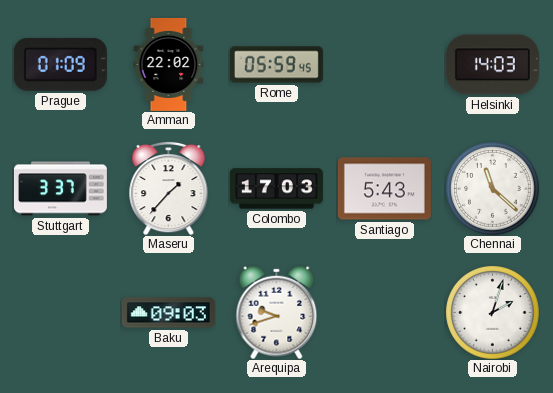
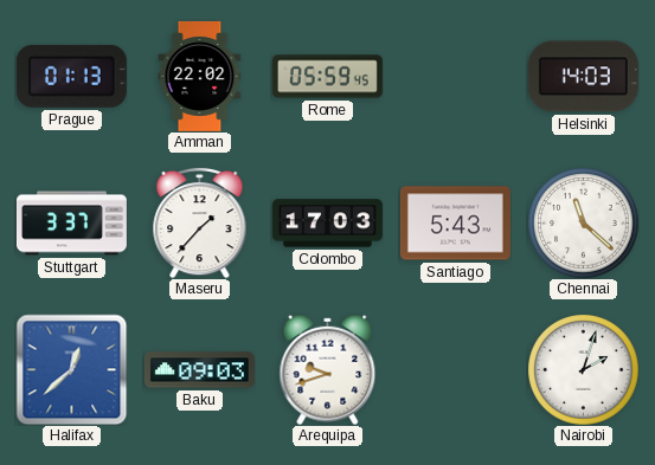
Prague: 01:09 -> 01:13
Halifax: none -> 12:38
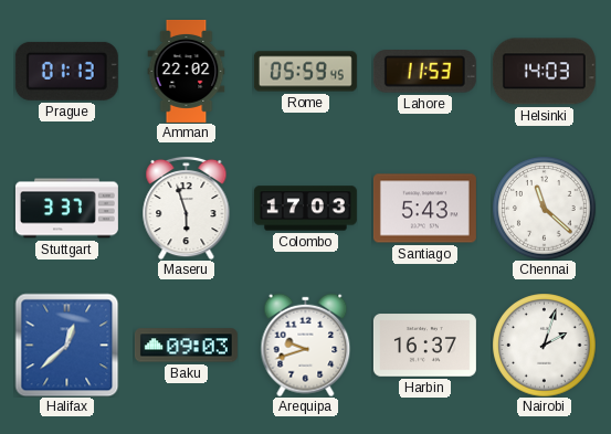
Lahore: none -> 11:53
Maseru: 1:37 -> 5:57
Harbin: none -> 16:37
